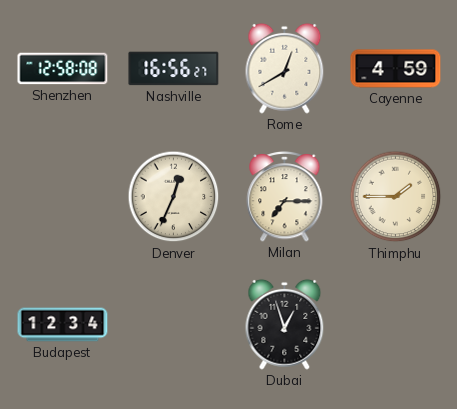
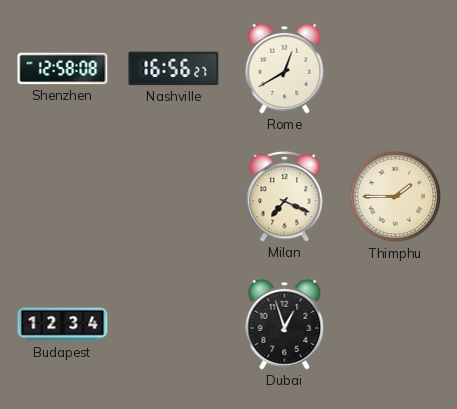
Cayenne: 4:59 -> none
Denver: 12:34 -> none
Milan: 7:15 -> 7:19
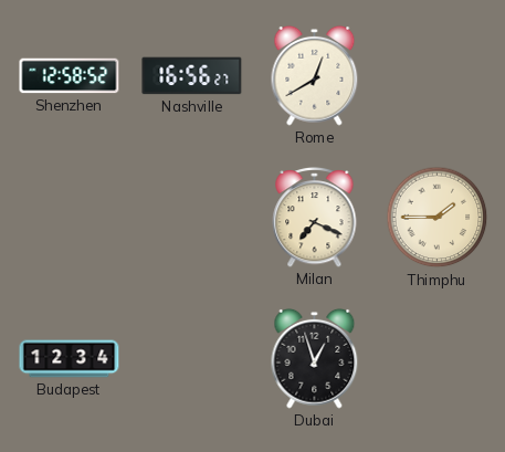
Shenzhen: 12:58:08 -> 12:58:52
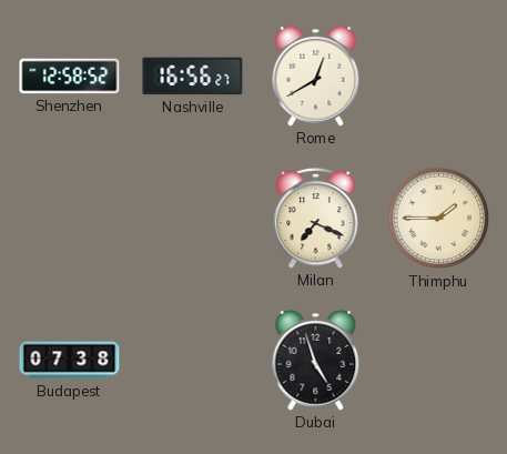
Budapest: 12:34 -> 07:38
Dubai: 12:57 -> 4:57
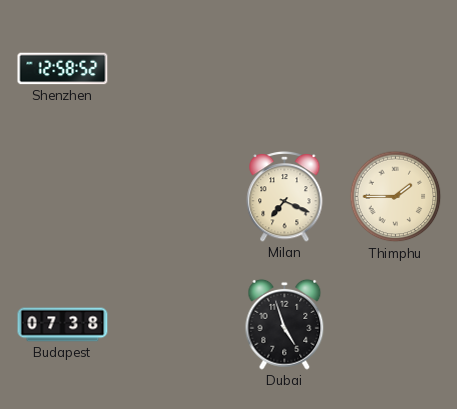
Nashville: 16:56 -> none
Rome: 12:40 -> none
